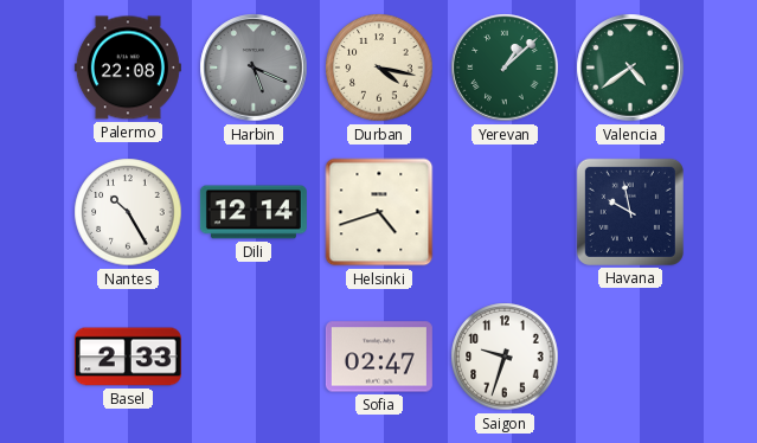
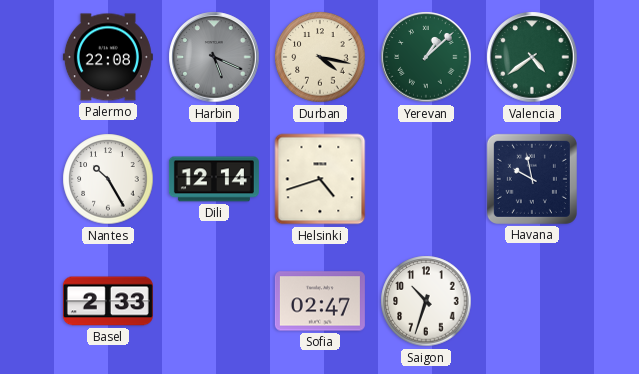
Saigon: 9:33 -> 10:33
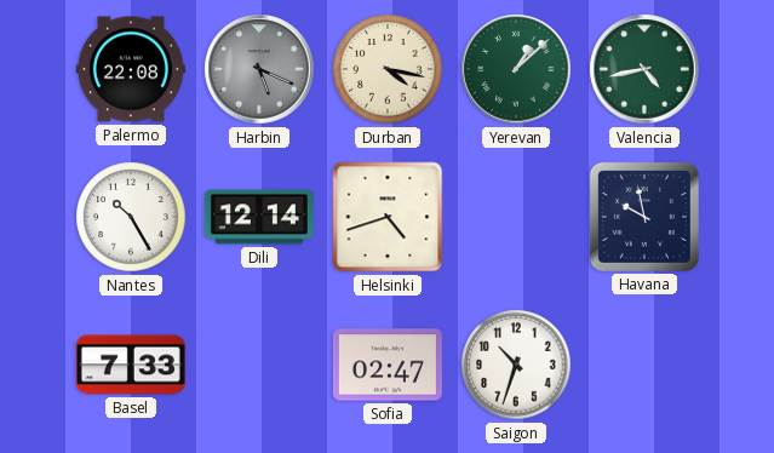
Valencia: 4:39 -> 4:43
Basel: 2:33 -> 7:33
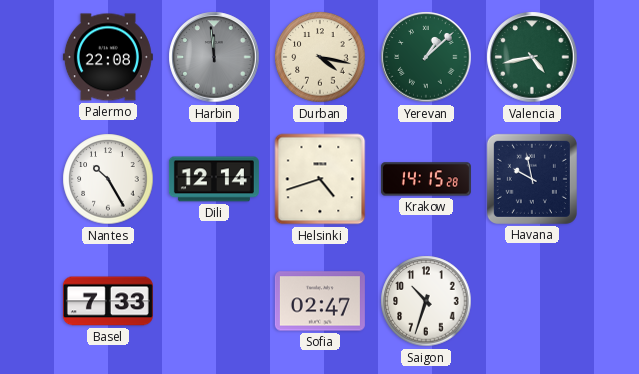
Harbin: 5:19 -> 11:59
Krakow: none -> 14:15
